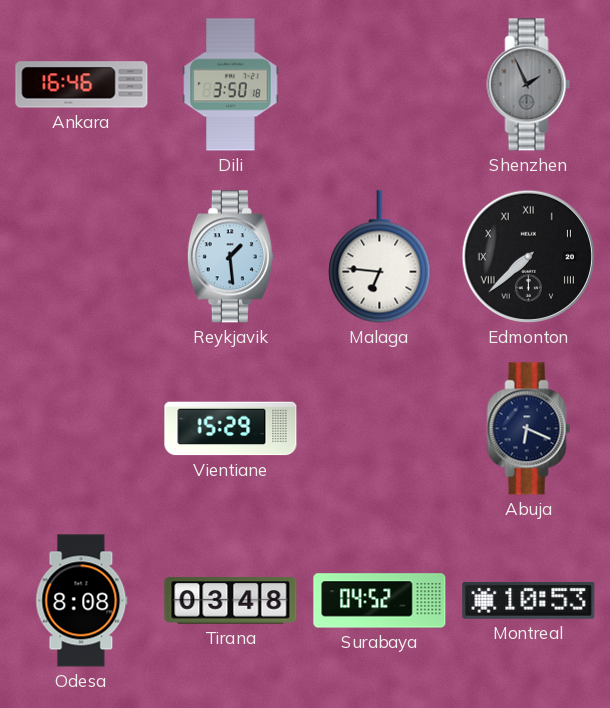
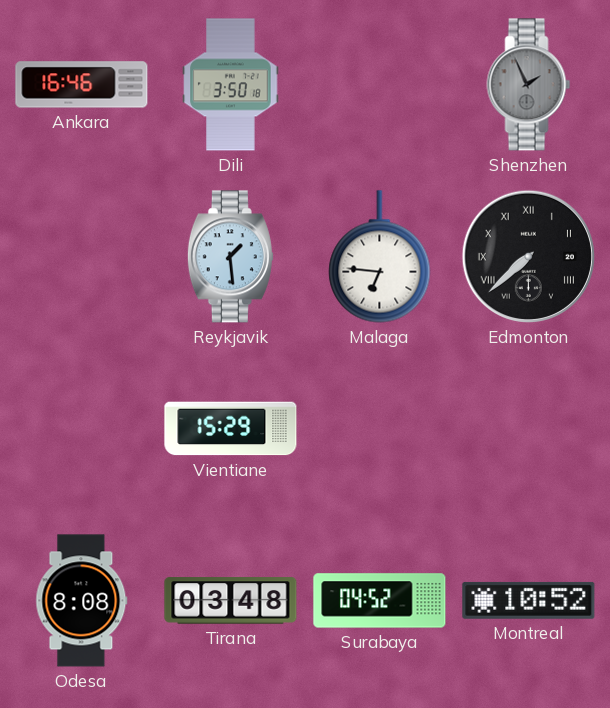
Abuja: 6:19 -> none
Montreal: 10:53 -> 10:52
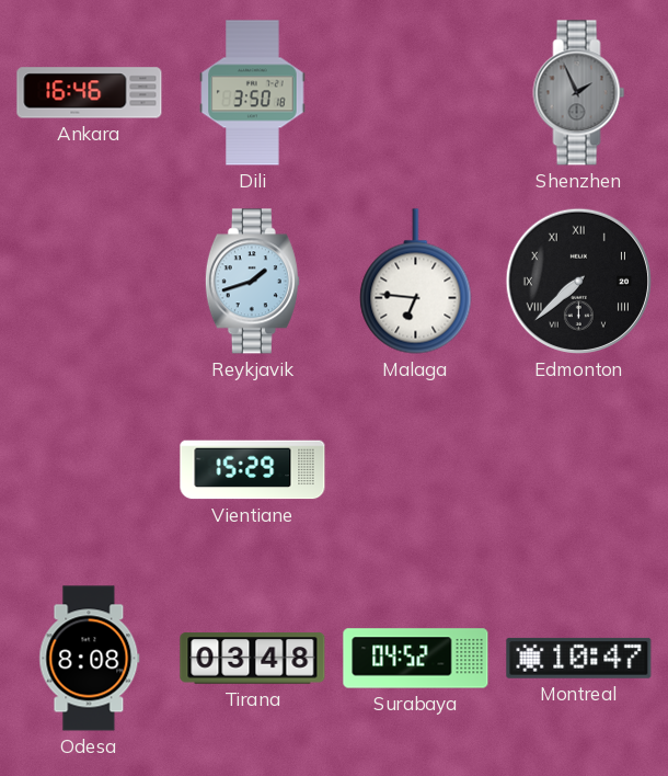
Reykjavik: 1:29 -> 1:42
Montreal: 10:52 -> 10:47
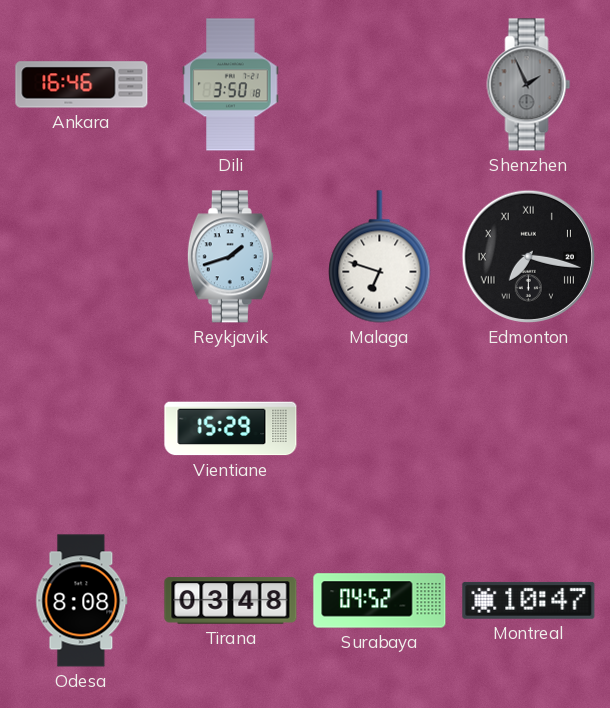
Malaga: 6:46 -> 6:48
Edmonton: 7:38 -> 7:17
